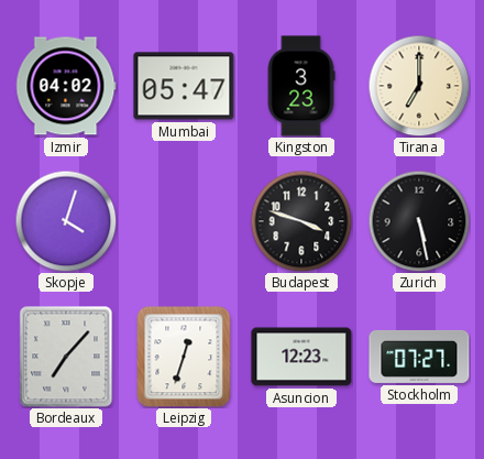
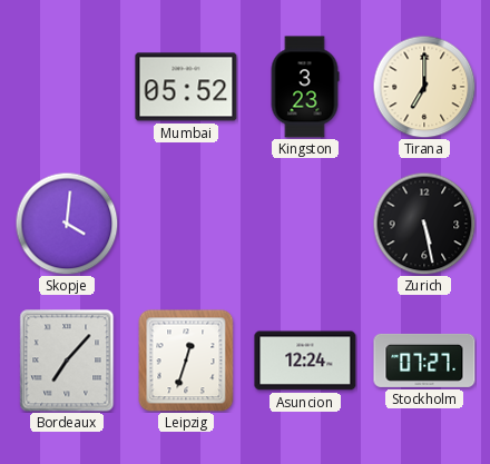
Izmir: 04:02 -> none
Mumbai: 05:47 -> 05:52
Skopje: 4:03 -> 4:01
Budapest: 3:48 -> none
Asuncion: 12:23 -> 12:24
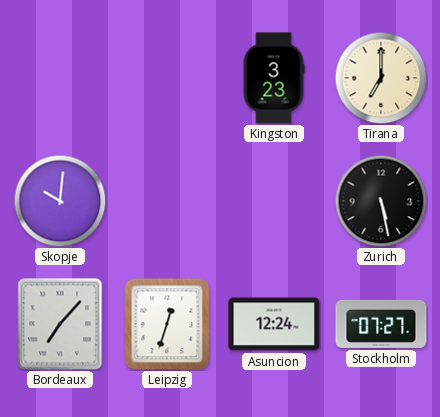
Mumbai: 05:52 -> none
Skopje: 4:01 -> 10:01
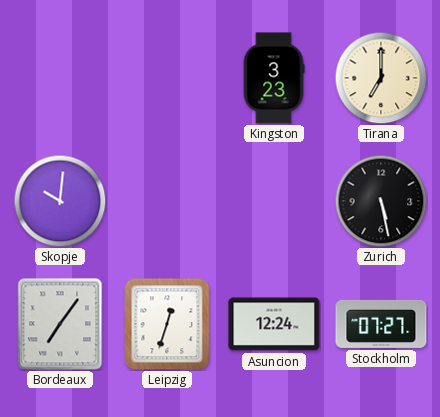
Bordeaux: 7:07 -> 7:06
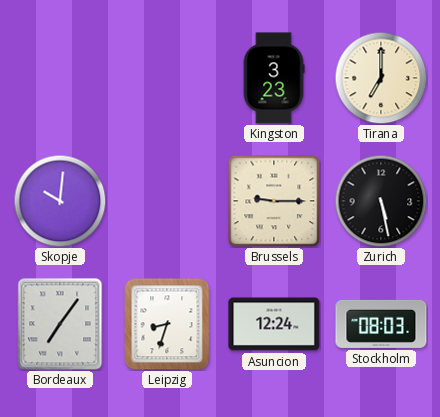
Brussels: none -> 9:15
Leipzig: 12:33 -> 8:33
Stockholm: 07:27 -> 08:03
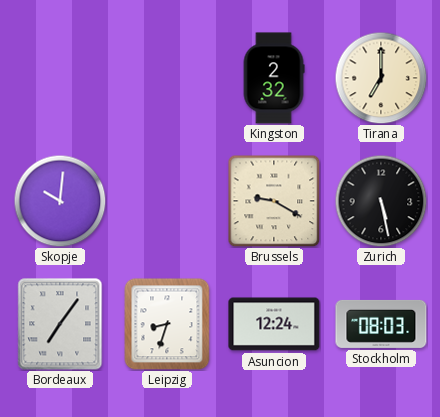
Kingston: 3:23 -> 2:32
Brussels: 9:15 -> 9:20
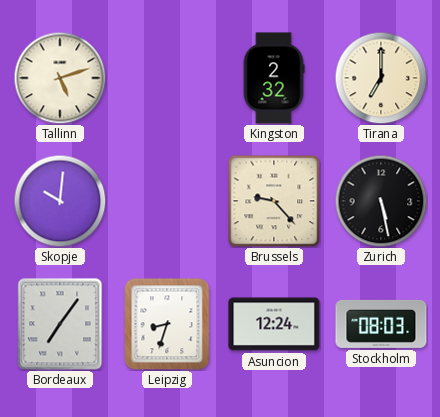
Tallinn: none -> 5:12
Brussels: 9:20 -> 9:23
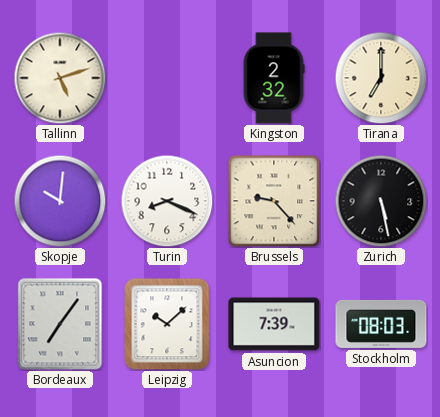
Turin: none -> 8:19
Leipzig: 8:33 -> 10:08
Asuncion: 12:24 -> 7:39
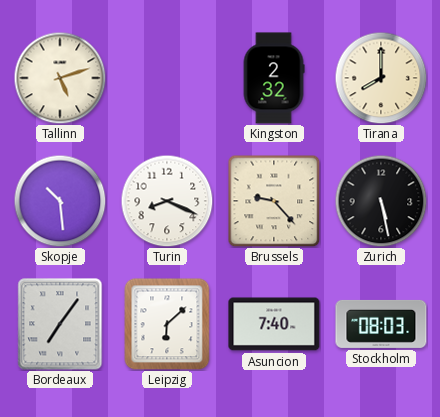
Tirana: 7:00 -> 8:00
Skopje: 10:01 -> 10:29
Leipzig: 10:08 -> 6:08
Asuncion: 7:39 -> 7:40
